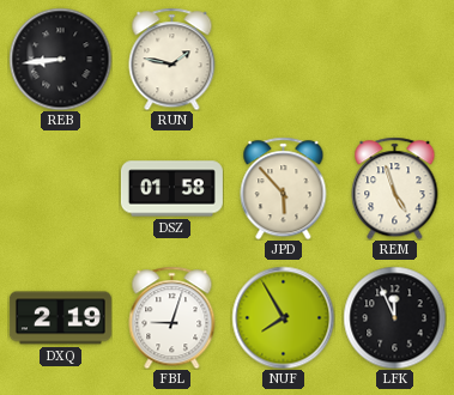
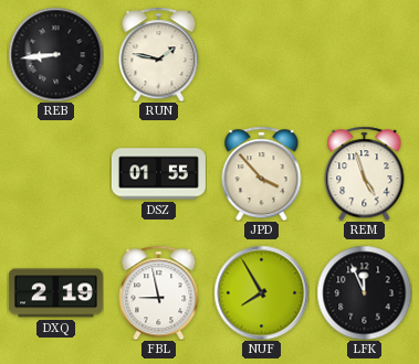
DSZ: 01:58 -> 01:55
JPD: 5:53 -> 3:53
FBL: 9:03 -> 8:58
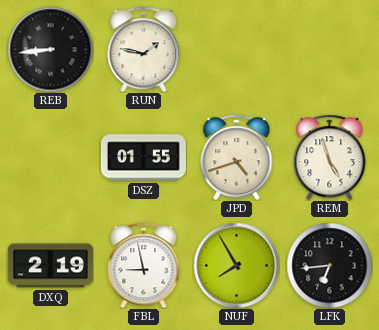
JPD: 3:53 -> 4:42
LFK: 11:56 -> 6:44
